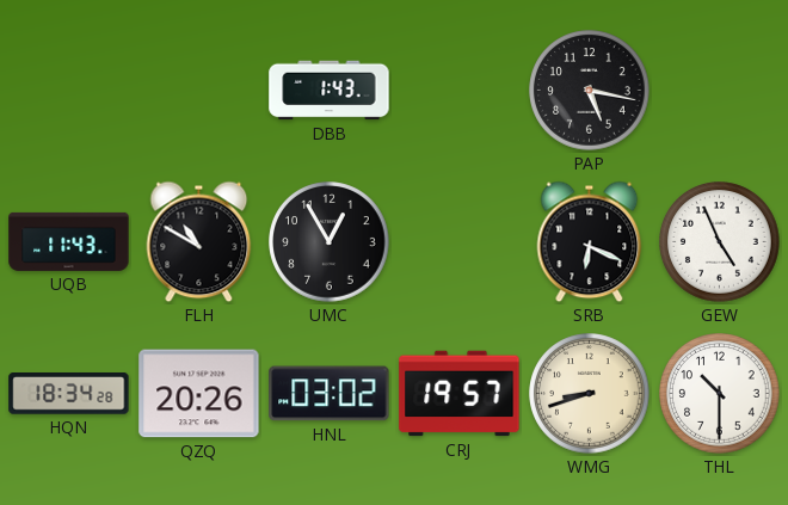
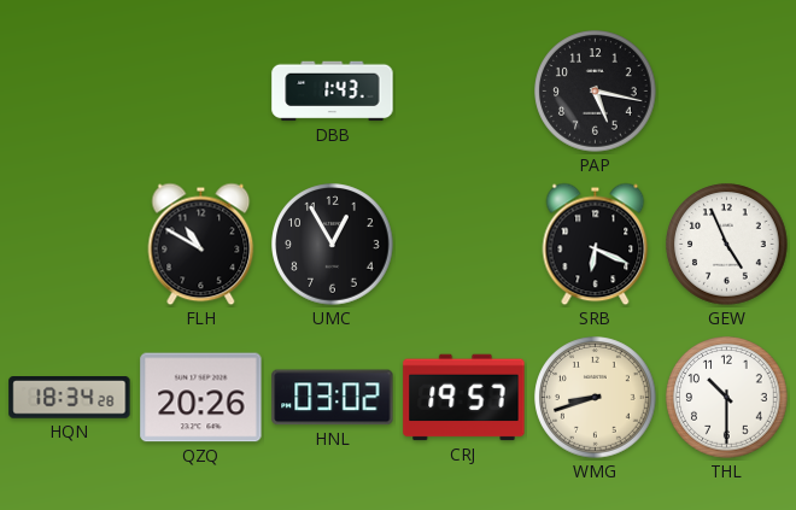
UQB: 11:43 -> none
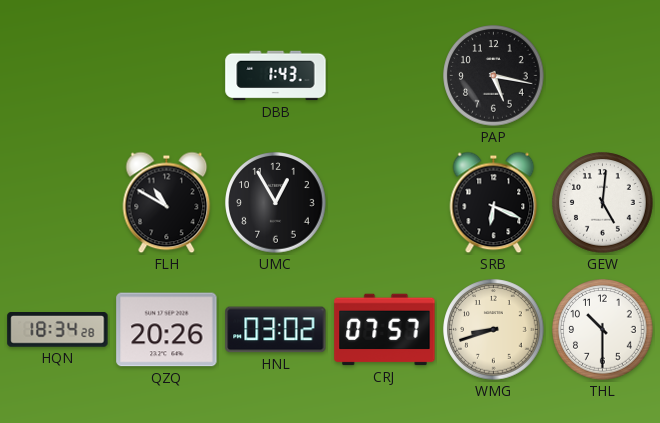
GEW: 4:56 -> 5:01
CRJ: 19:57 -> 07:57
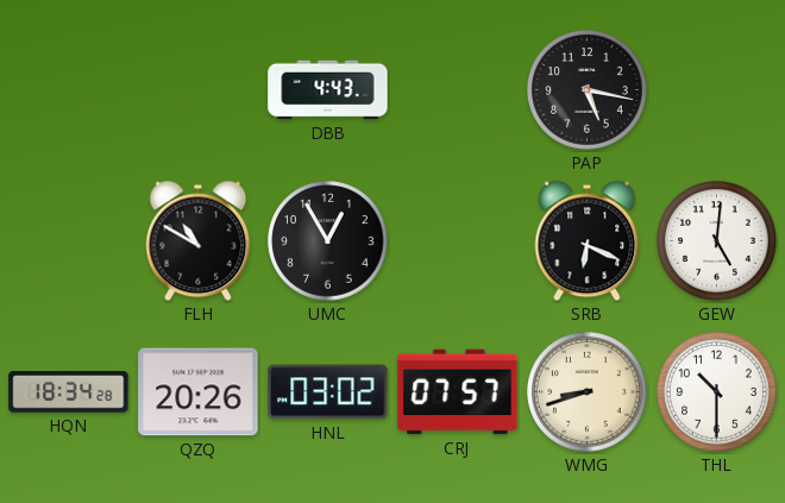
DBB: 1:43 -> 4:43
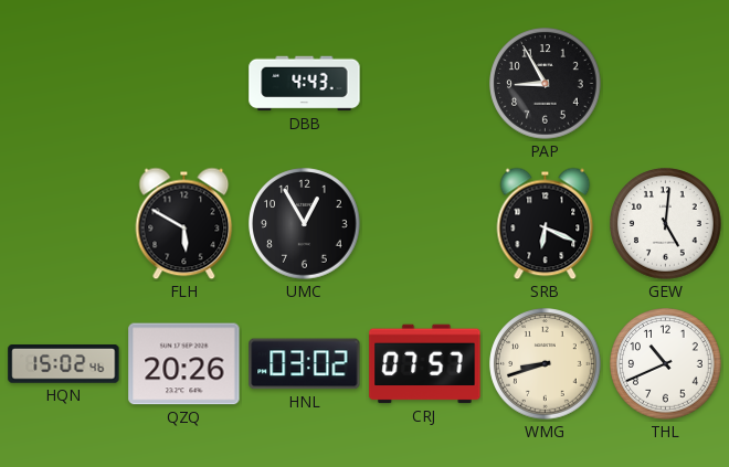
PAP: 5:17 -> 8:55
FLH: 10:50 -> 5:50
HQN: 18:34 -> 15:02
THL: 10:30 -> 10:41
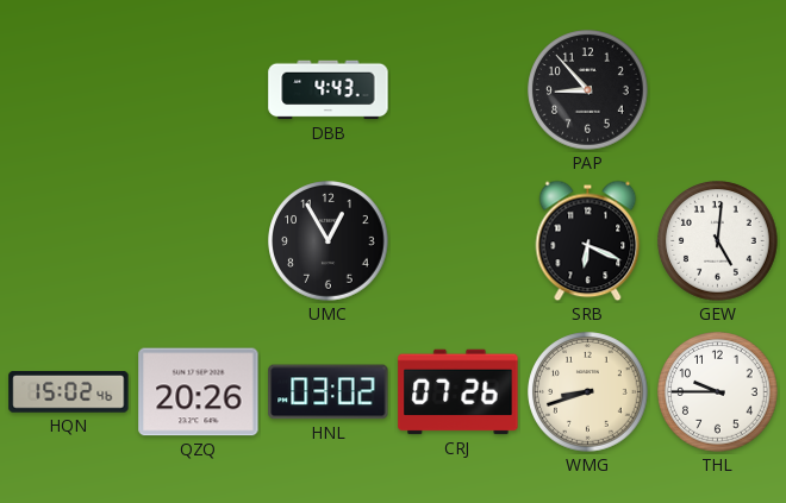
PAP: 8:55 -> 8:53
FLH: 5:50 -> none
CRJ: 07:57 -> 07:26
THL: 10:41 -> 9:45
